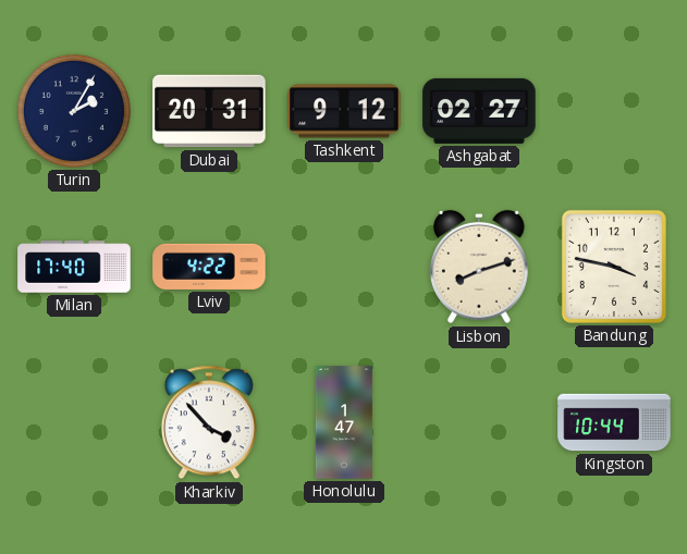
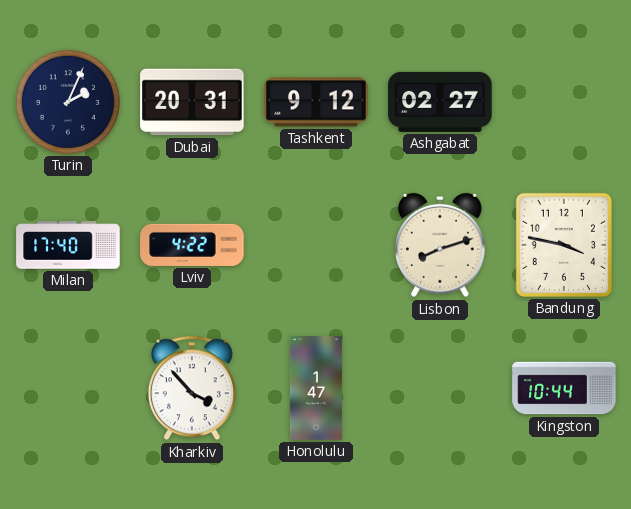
Turin: 2:05 -> 2:04
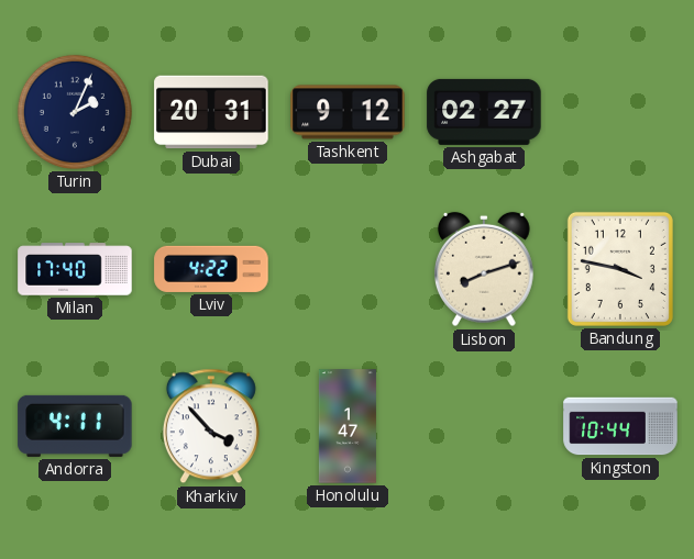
Andorra: none -> 4:11
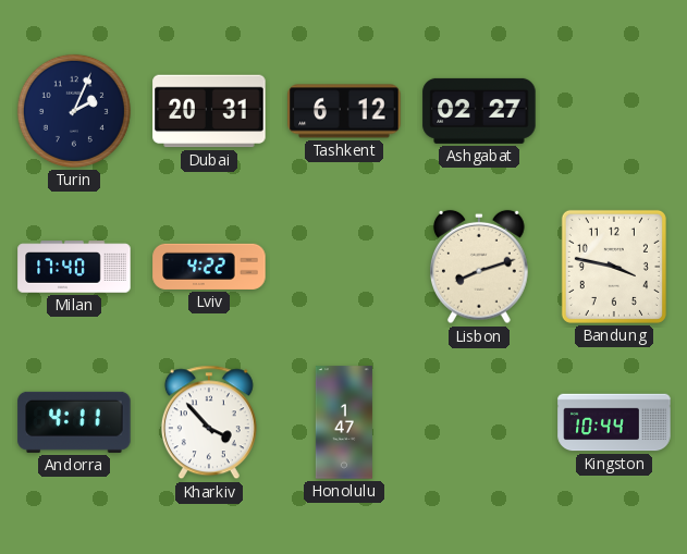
Tashkent: 9:12 -> 6:12
